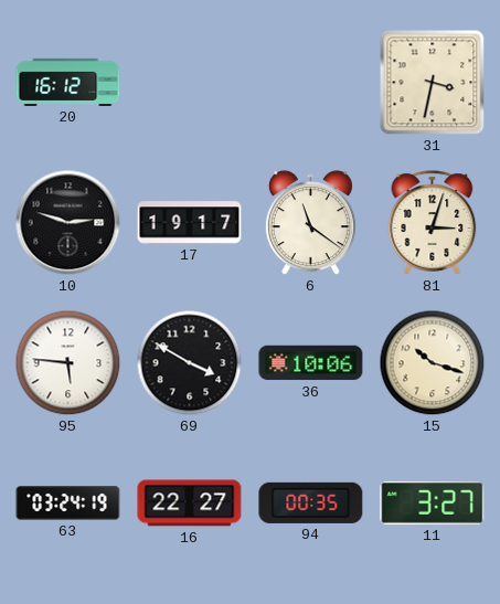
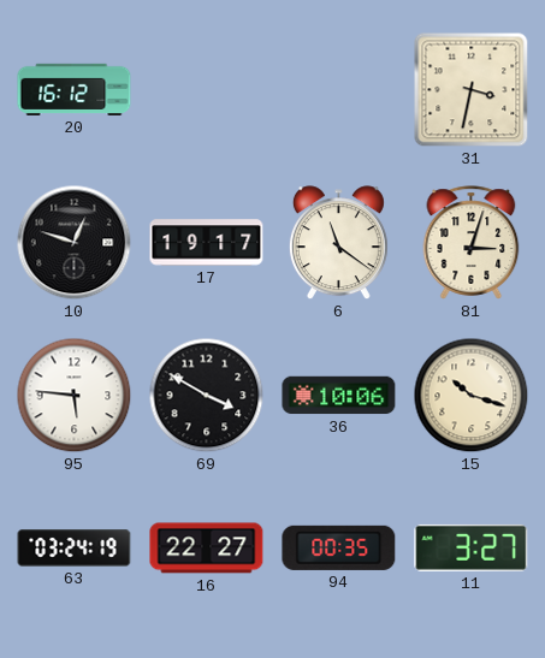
10: 2:48 -> 12:48
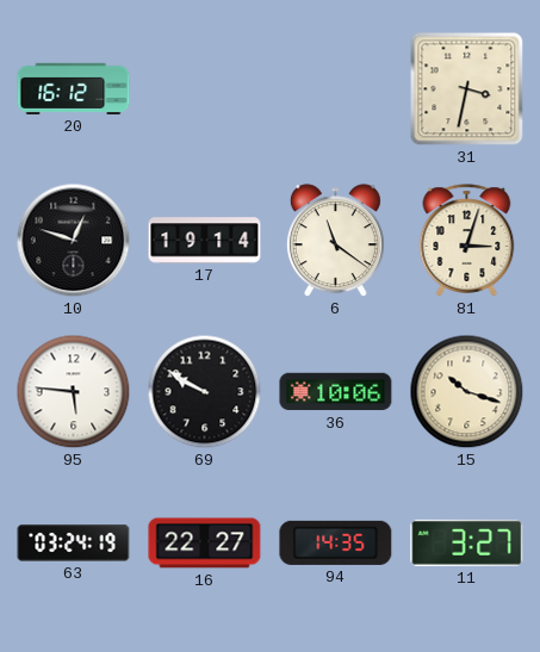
17: 19:17 -> 19:14
69: 3:50 -> 9:50
94: 00:35 -> 14:35
